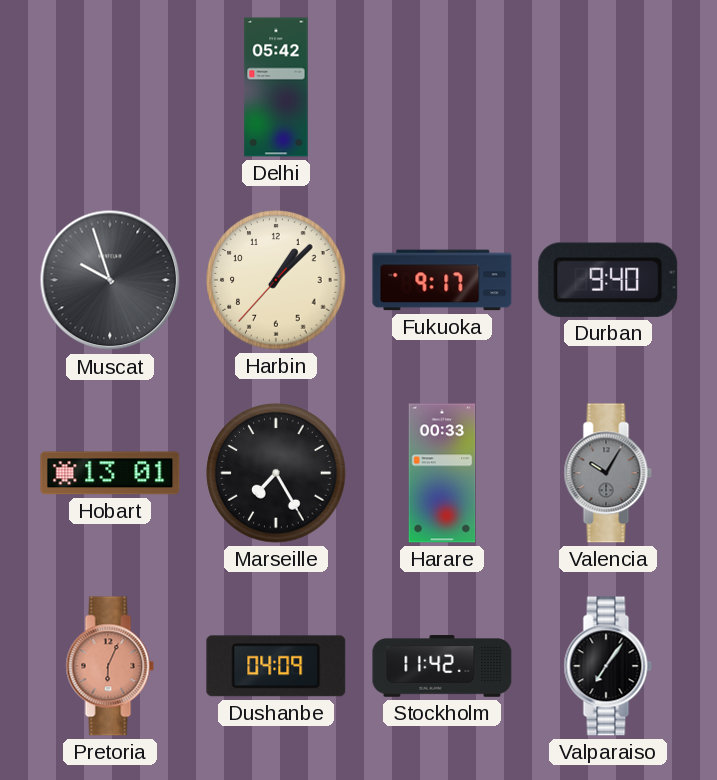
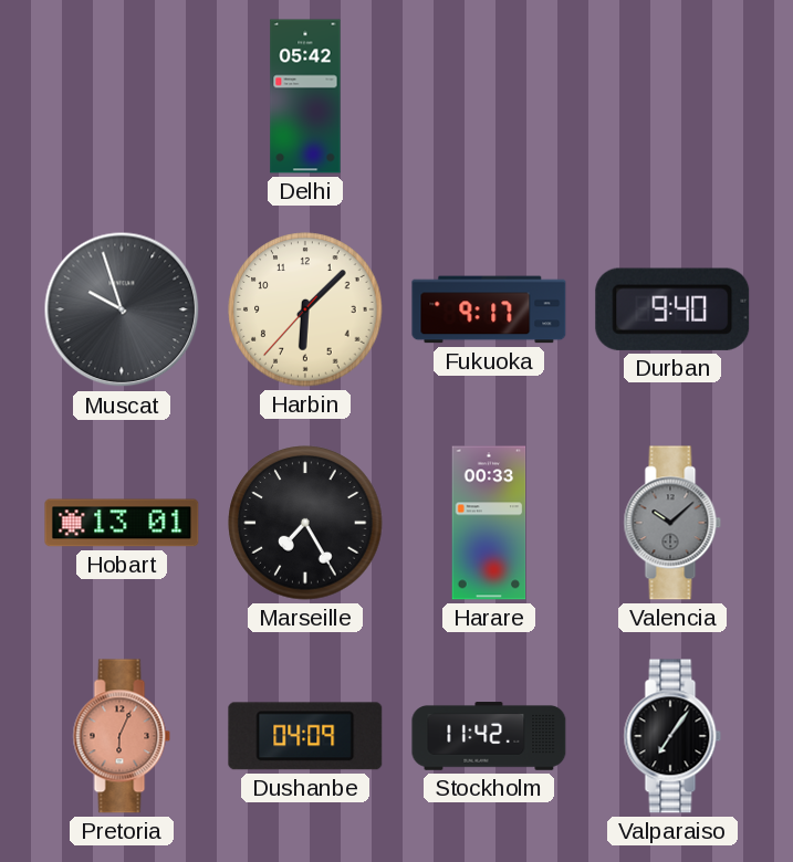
Harbin: 1:07 -> 6:07
Valencia: 10:05 -> 10:08
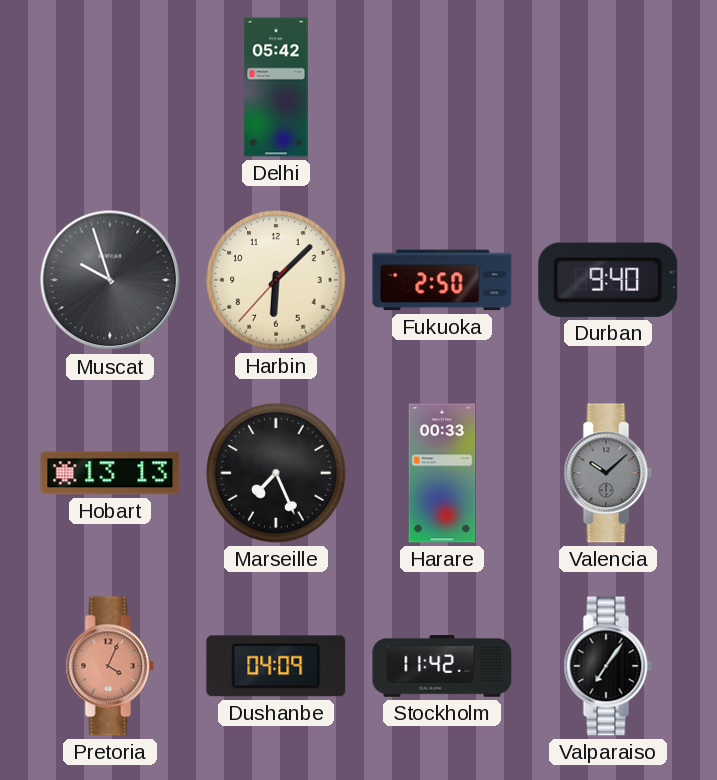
Fukuoka: 9:17 -> 2:50
Hobart: 13:01 -> 13:13
Marseille: 7:25 -> 7:26
Pretoria: 6:04 -> 4:04
